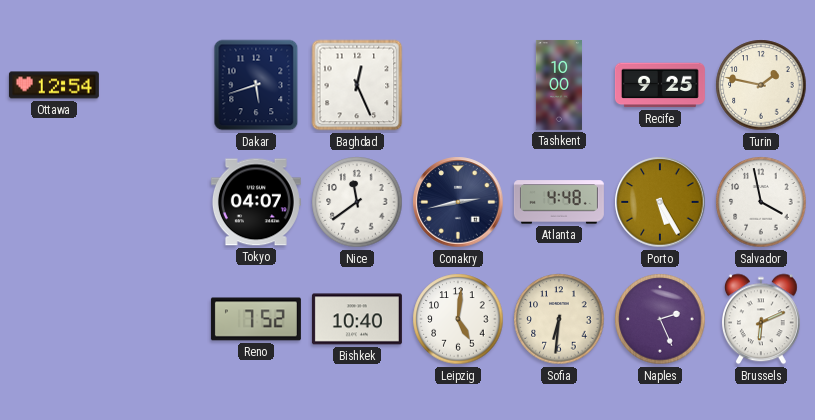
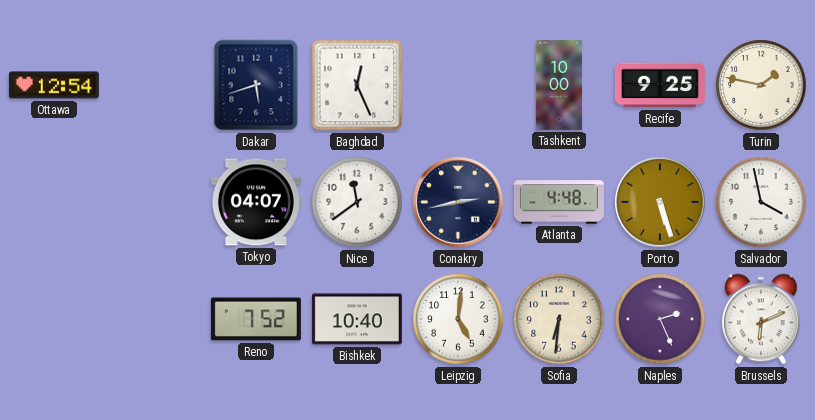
Porto: 5:25 -> 5:27
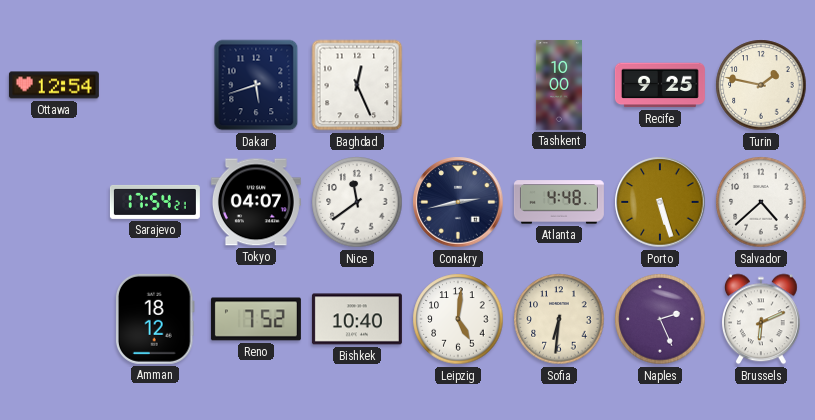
Sarajevo: none -> 17:54
Salvador: 3:58 -> 4:38
Amman: none -> 18:12
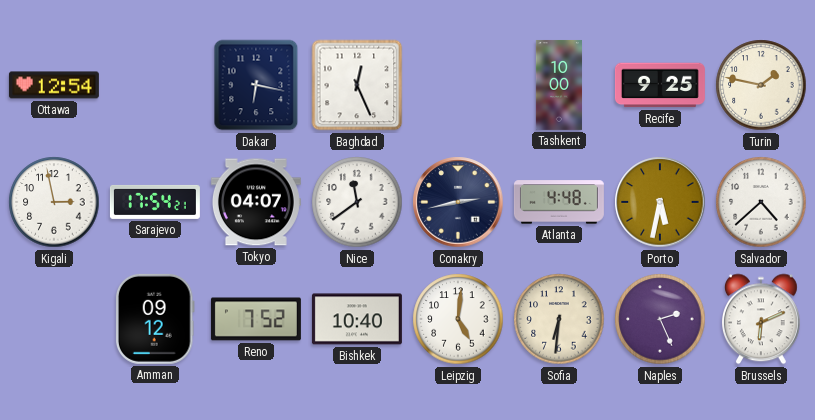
Dakar: 5:42 -> 6:17
Kigali: none -> 2:58
Porto: 5:27 -> 5:32
Amman: 18:12 -> 09:12
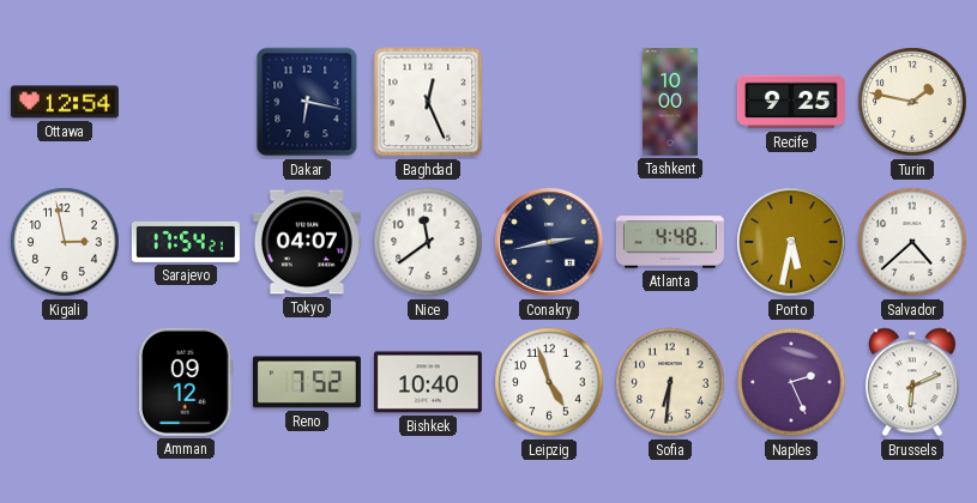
Leipzig: 5:01 -> 4:57
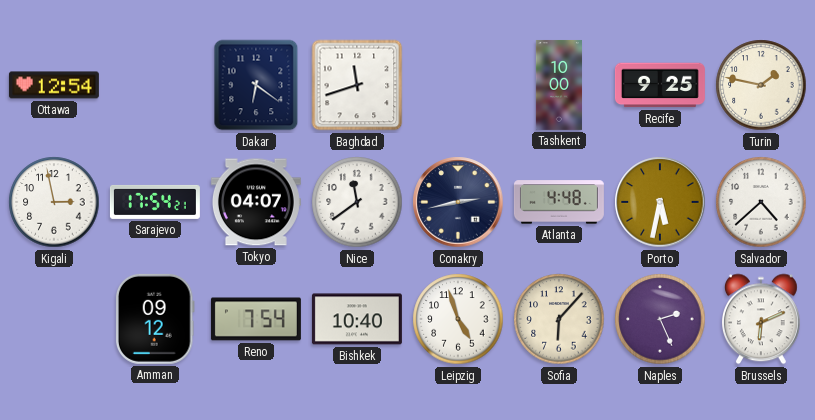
Dakar: 6:17 -> 6:21
Baghdad: 12:26 -> 11:42
Reno: 7:52 -> 7:54
Sofia: 6:31 -> 6:07
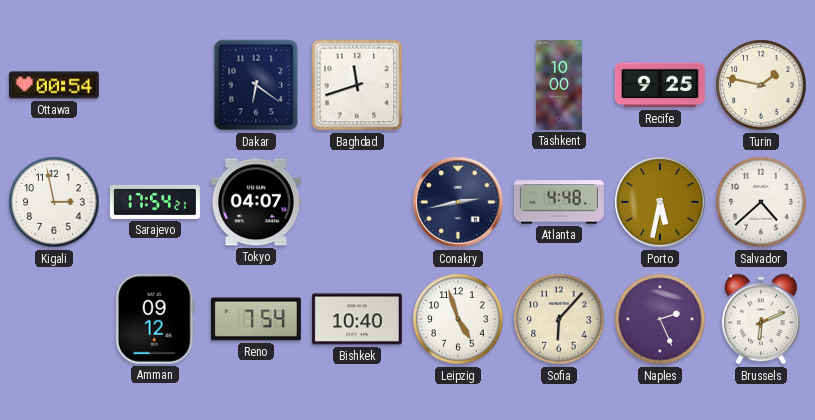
Ottawa: 12:54 -> 00:54
Nice: 11:39 -> none
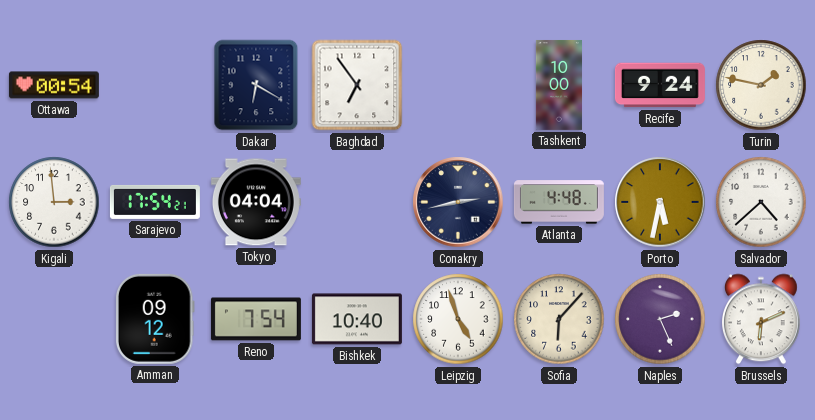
Dakar: 6:21 -> 6:20
Baghdad: 11:42 -> 6:54
Recife: 9:25 -> 9:24
Kigali: 2:58 -> 2:59
Tokyo: 04:07 -> 04:04
